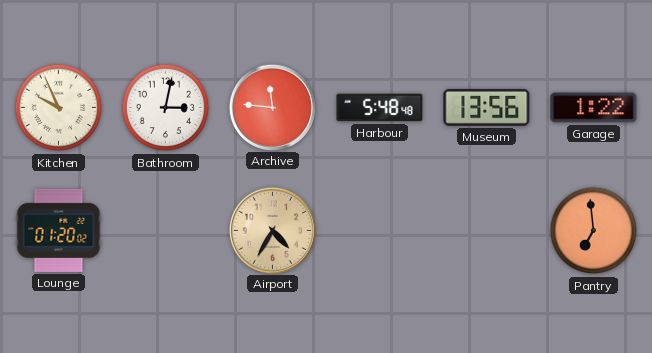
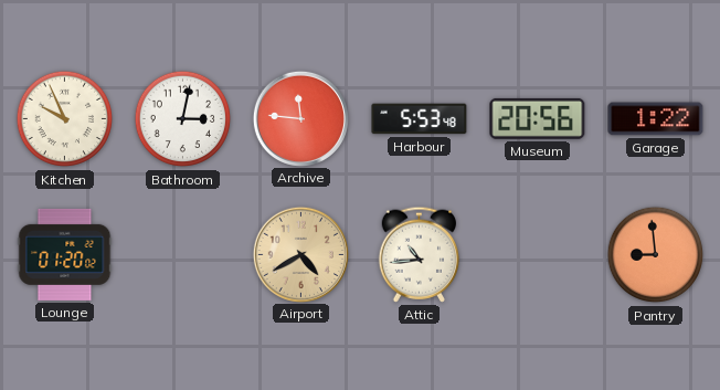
Harbour: 5:48 -> 5:53
Museum: 13:56 -> 20:56
Airport: 4:35 -> 4:40
Attic: none -> 10:44
Pantry: 6:59 -> 8:59
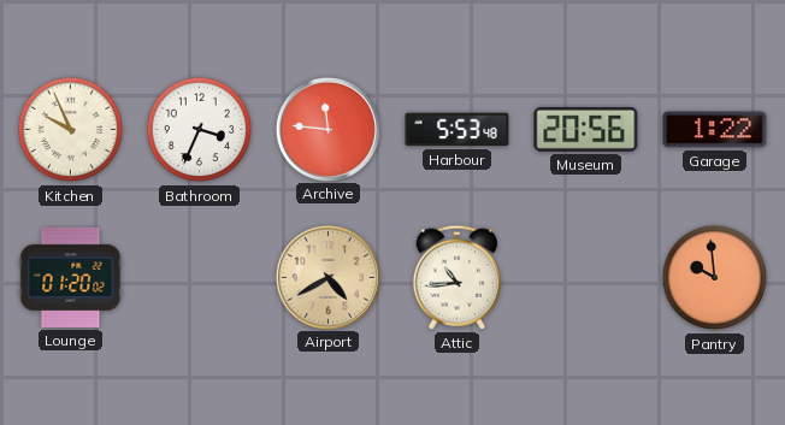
Bathroom: 3:02 -> 3:34
Pantry: 8:59 -> 9:59
